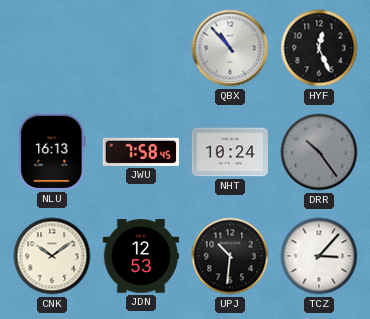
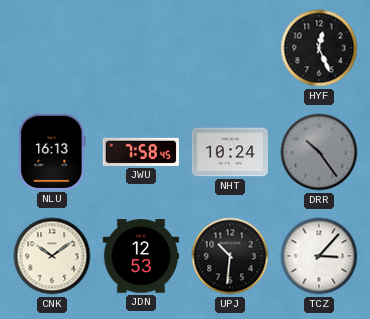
QBX: 10:53 -> none
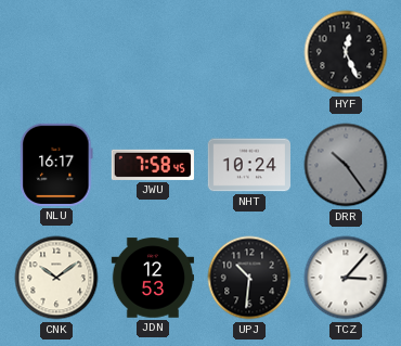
NLU: 16:13 -> 16:17
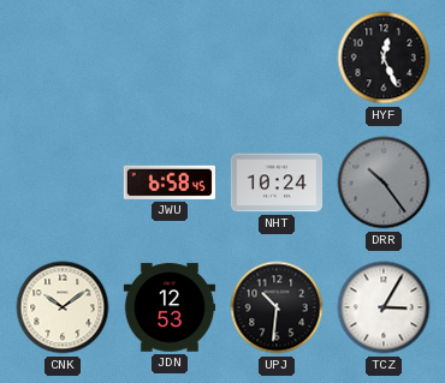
NLU: 16:17 -> none
JWU: 7:58 -> 6:58
TCZ: 3:07 -> 3:05
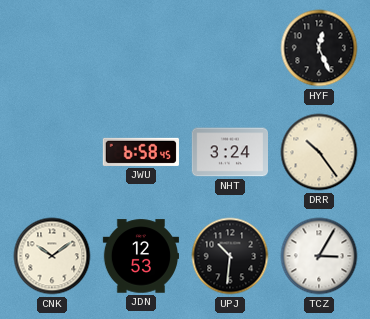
NHT: 10:24 -> 3:24
DRR dial: grey -> cream
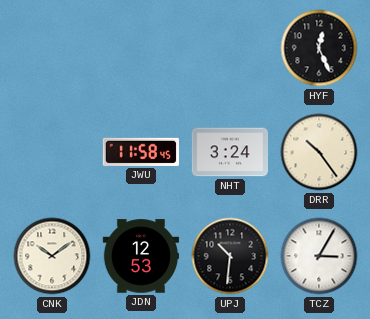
JWU: 6:58 -> 11:58
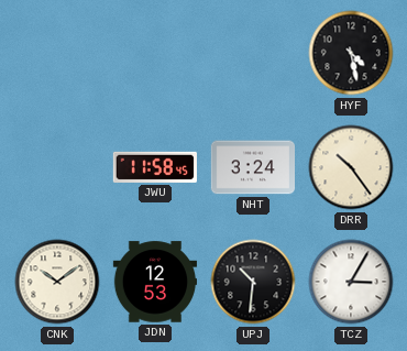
HYF: 12:26 -> 4:28
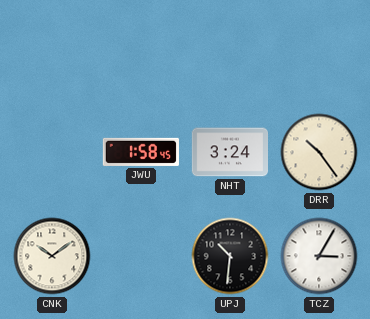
HYF: 4:28 -> none
JWU: 11:58 -> 1:58
JDN: 12:53 -> none
